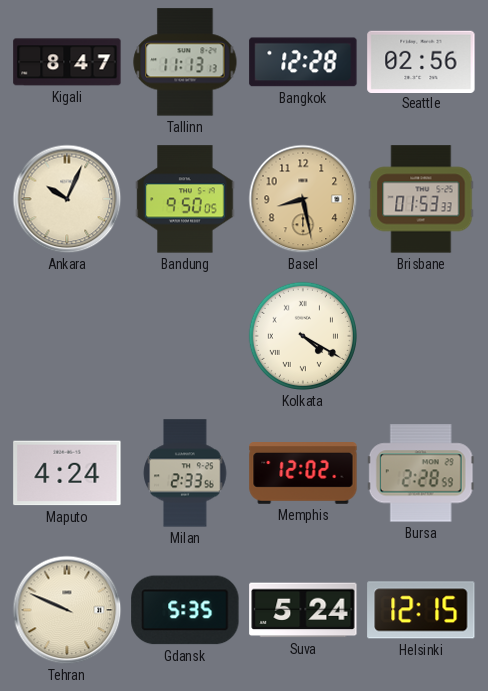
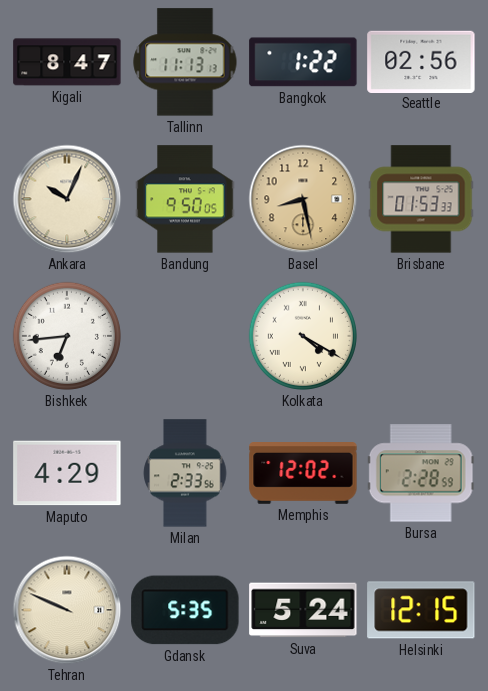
Bangkok: 12:28 -> 1:22
Bishkek: none -> 6:44
Maputo: 4:24 -> 4:29
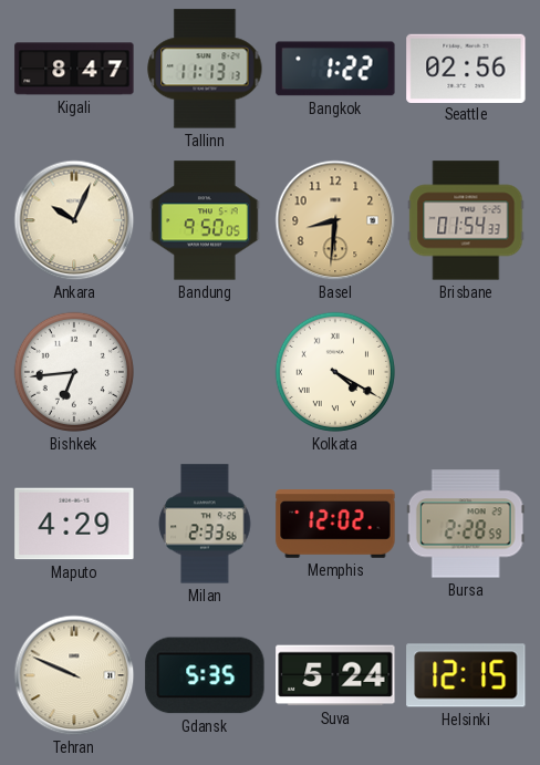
Basel: 8:28 -> 8:31
Brisbane: 01:53 -> 01:54
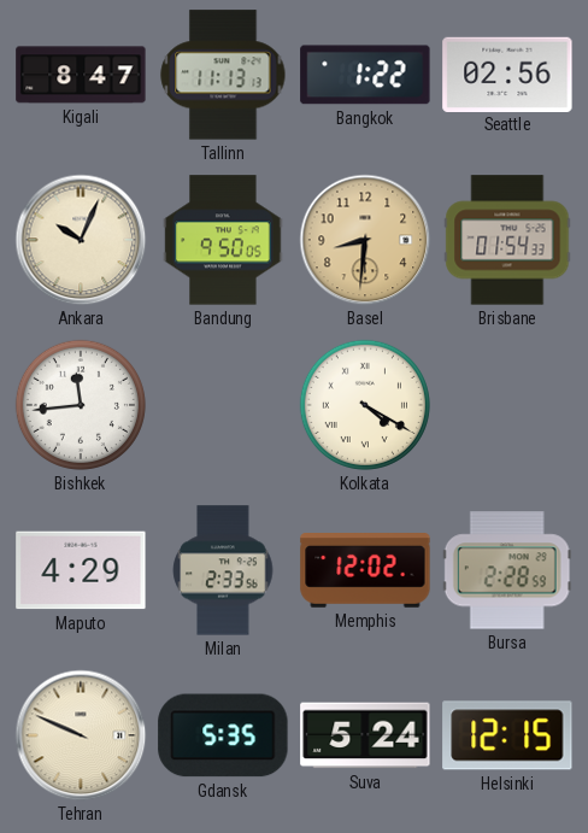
Bishkek: 6:44 -> 11:44
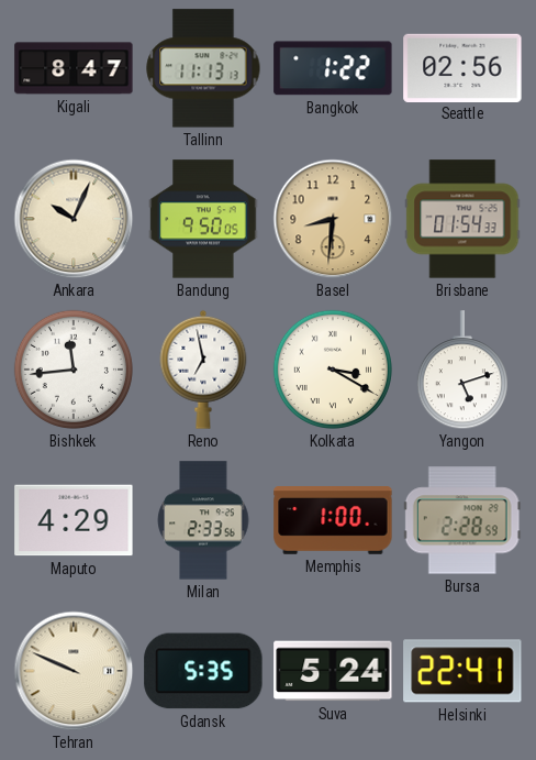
Reno: none -> 6:58
Kolkata: 4:20 -> 3:20
Yangon: none -> 5:12
Memphis: 12:02 -> 1:00
Helsinki: 12:15 -> 22:41
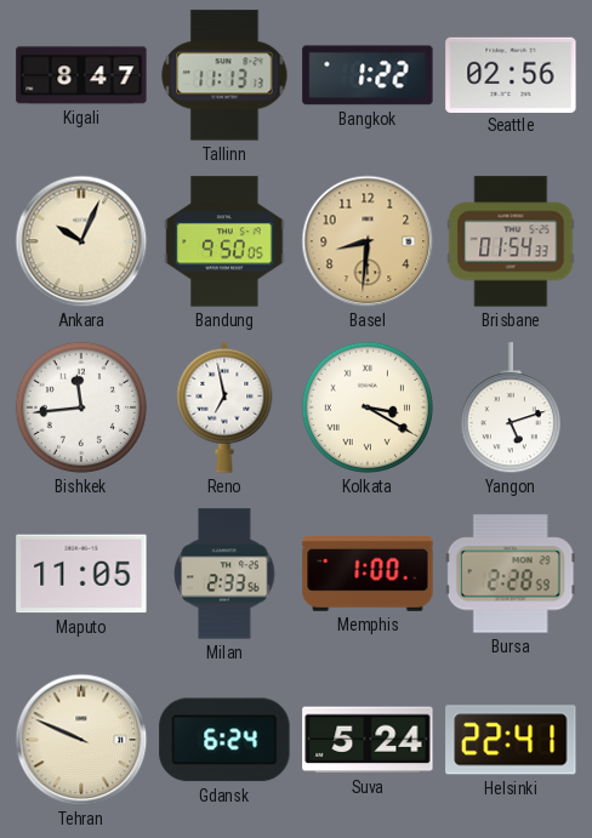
Maputo: 4:29 -> 11:05
Gdansk: 5:35 -> 6:24
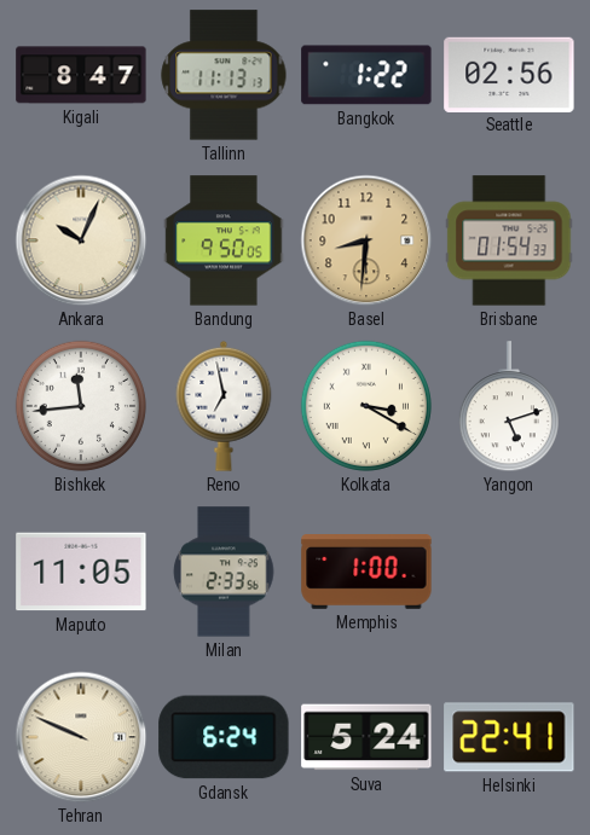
Bursa: 2:28 -> none
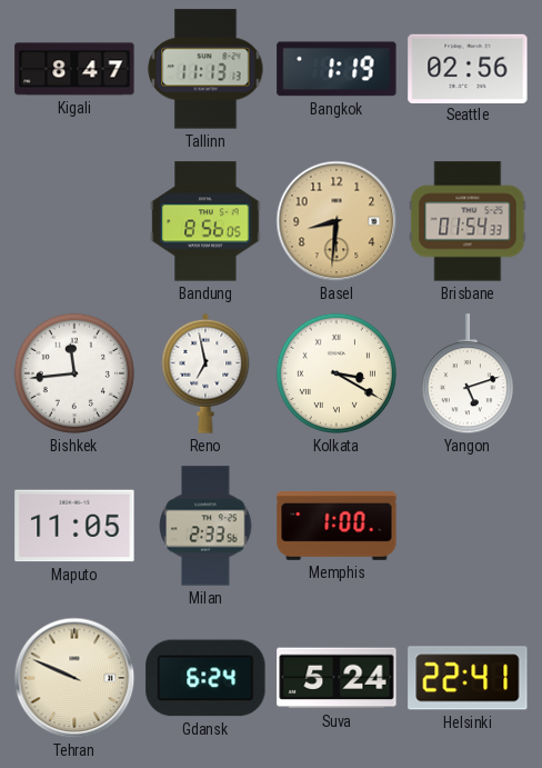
Bangkok: 1:22 -> 1:19
Ankara: 10:04 -> none
Bandung: 9:50 -> 8:56
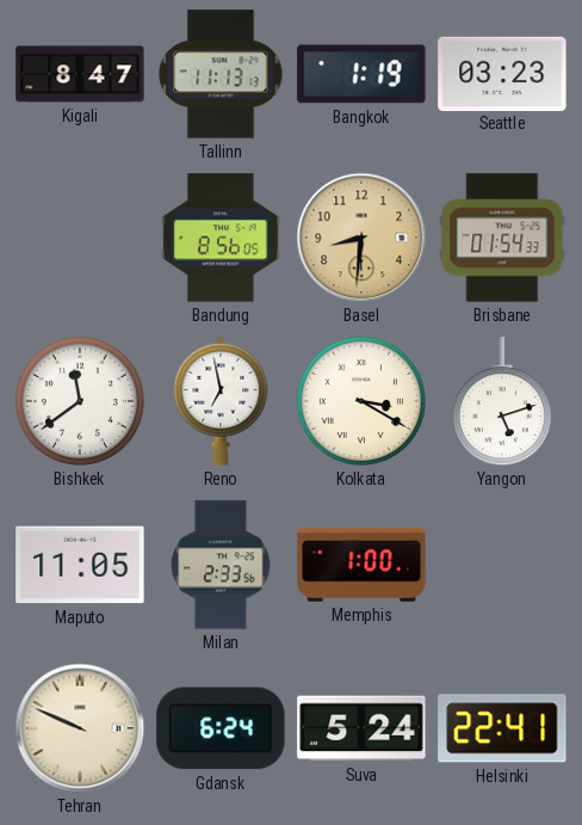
Seattle: 02:56 -> 03:23
Bishkek: 11:44 -> 11:39
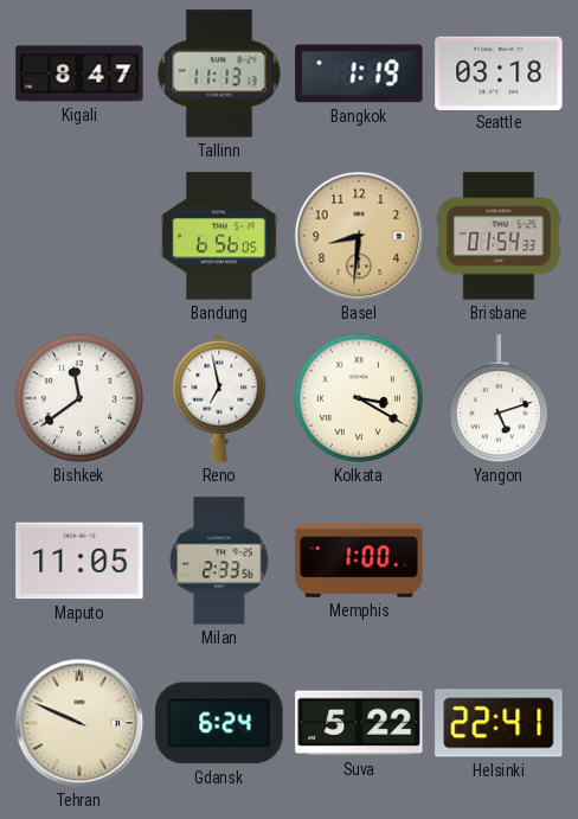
Seattle: 03:23 -> 03:18
Bandung: 8:56 -> 6:56
Suva: 5:24 -> 5:22
